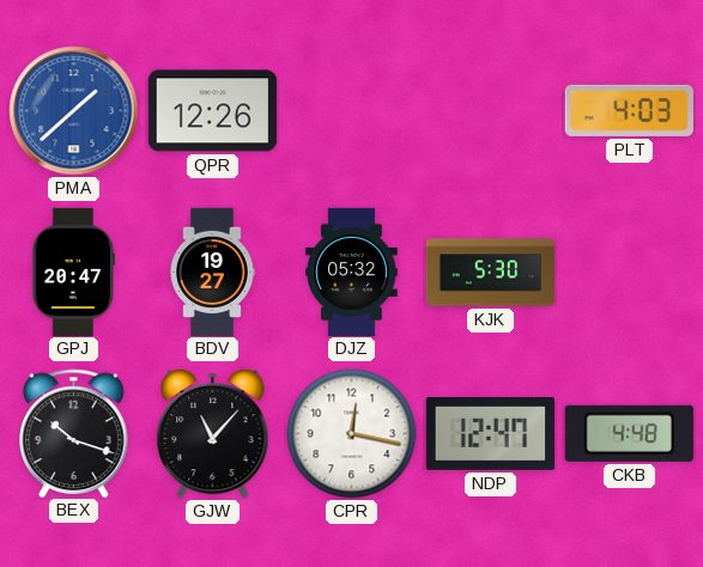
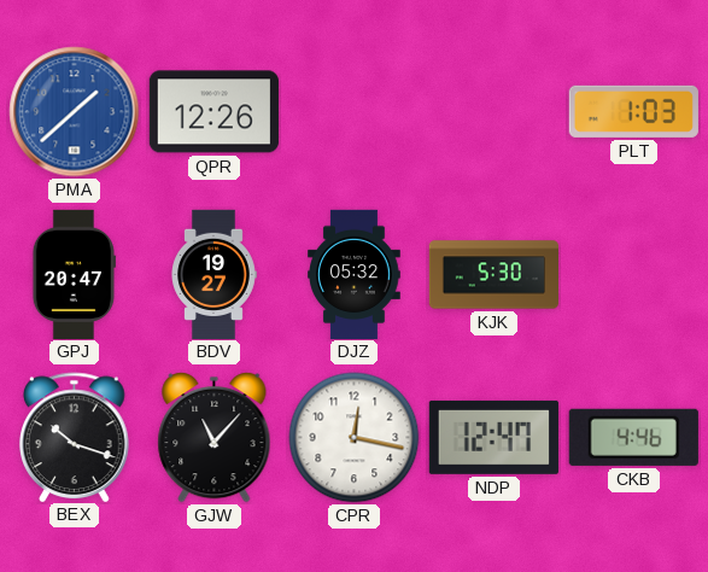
PLT: 4:03 -> 1:03
CKB: 4:48 -> 4:46
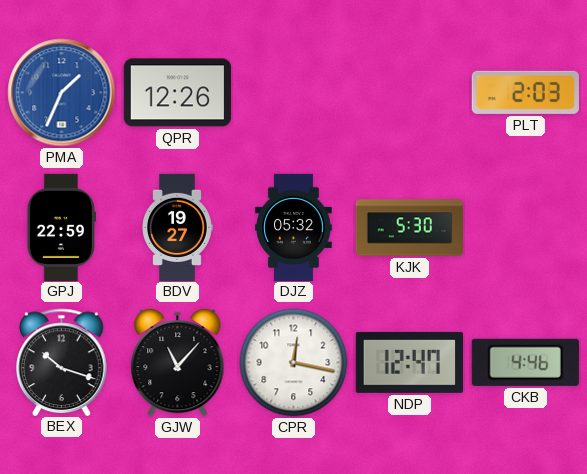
PMA: 1:38 -> 1:34
PLT: 1:03 -> 2:03
GPJ: 20:47 -> 22:59
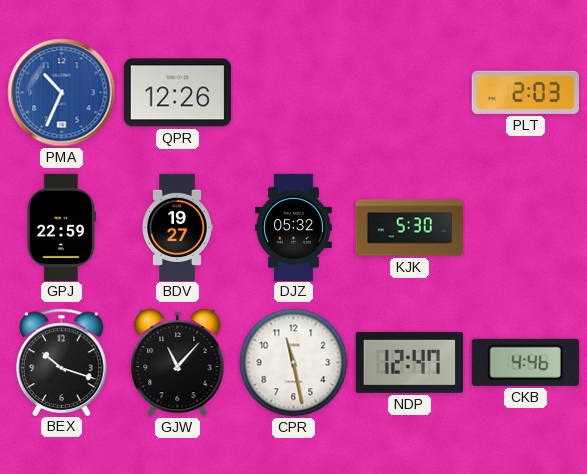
PMA: 1:34 -> 10:34
CPR: 12:17 -> 11:28
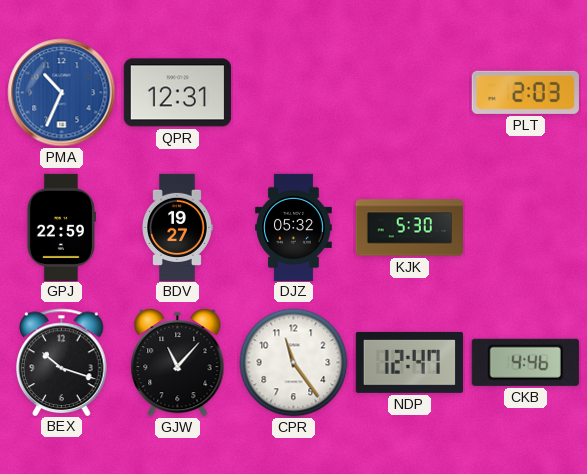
QPR: 12:26 -> 12:31
CPR: 11:28 -> 11:24
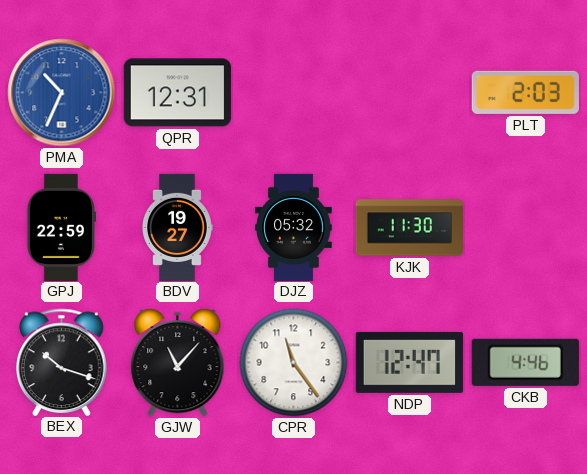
KJK: 5:30 -> 11:30
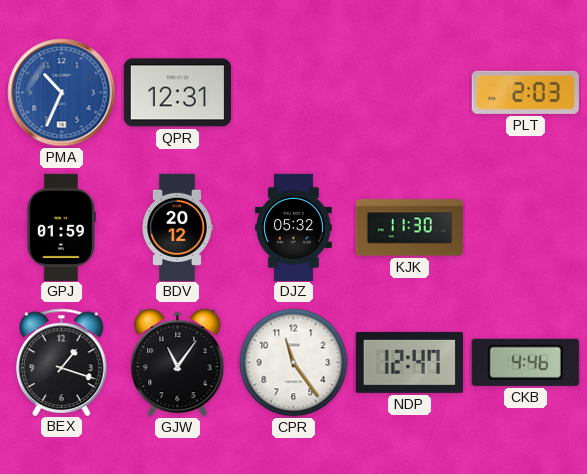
GPJ: 22:59 -> 01:59
BDV: 19:27 -> 20:12
BEX: 10:18 -> 1:18
GJW: 11:07 -> 11:06
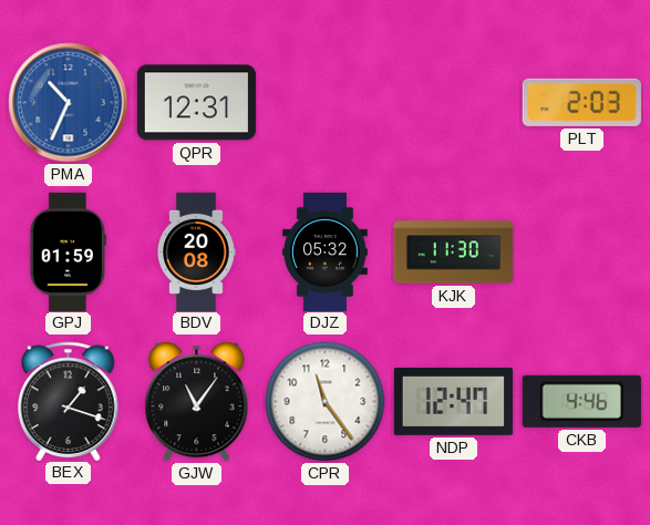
BDV: 20:12 -> 20:08
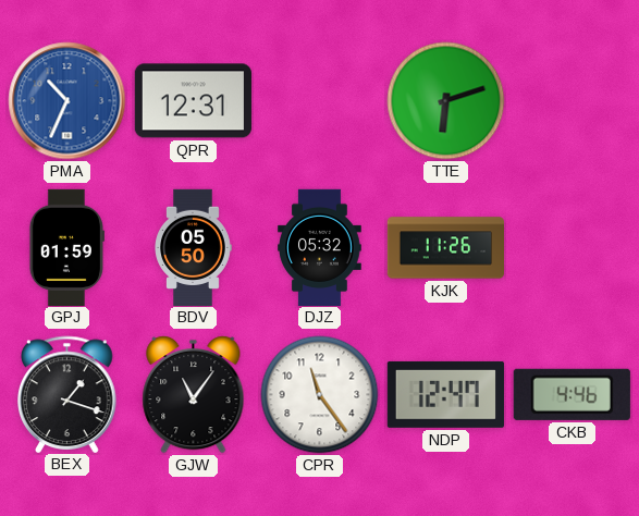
TTE: none -> 6:12
PLT: 2:03 -> none
BDV: 20:08 -> 05:50
KJK: 11:30 -> 11:26
